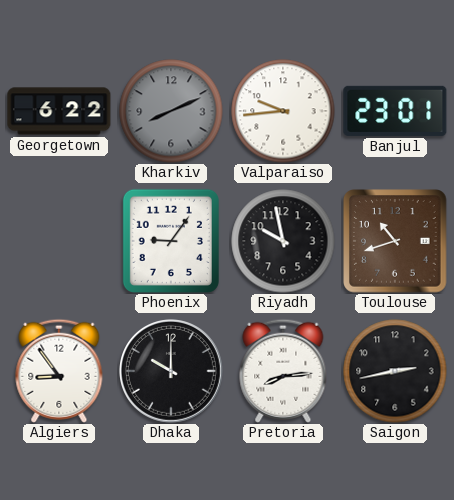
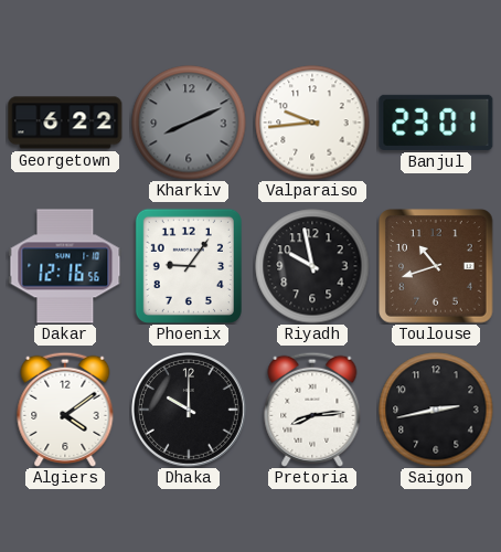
Dakar: none -> 12:16
Algiers: 8:54 -> 4:09
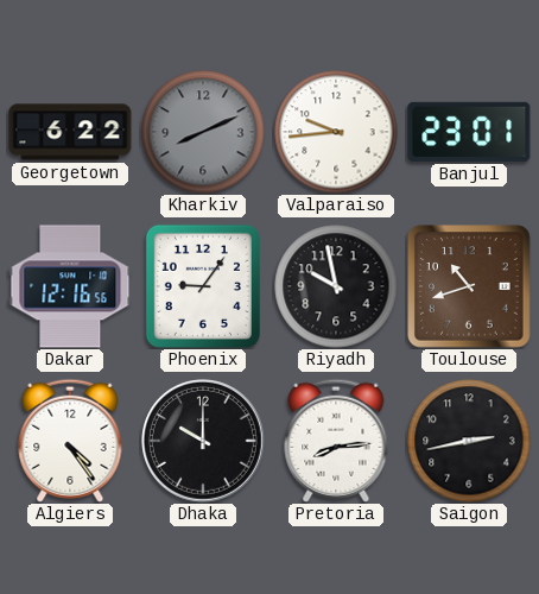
Algiers: 4:09 -> 4:24
